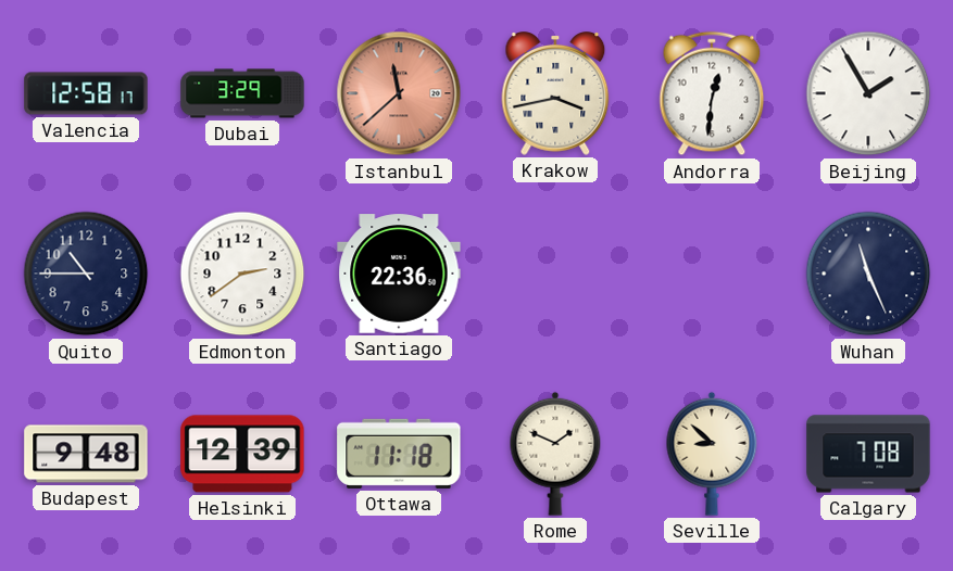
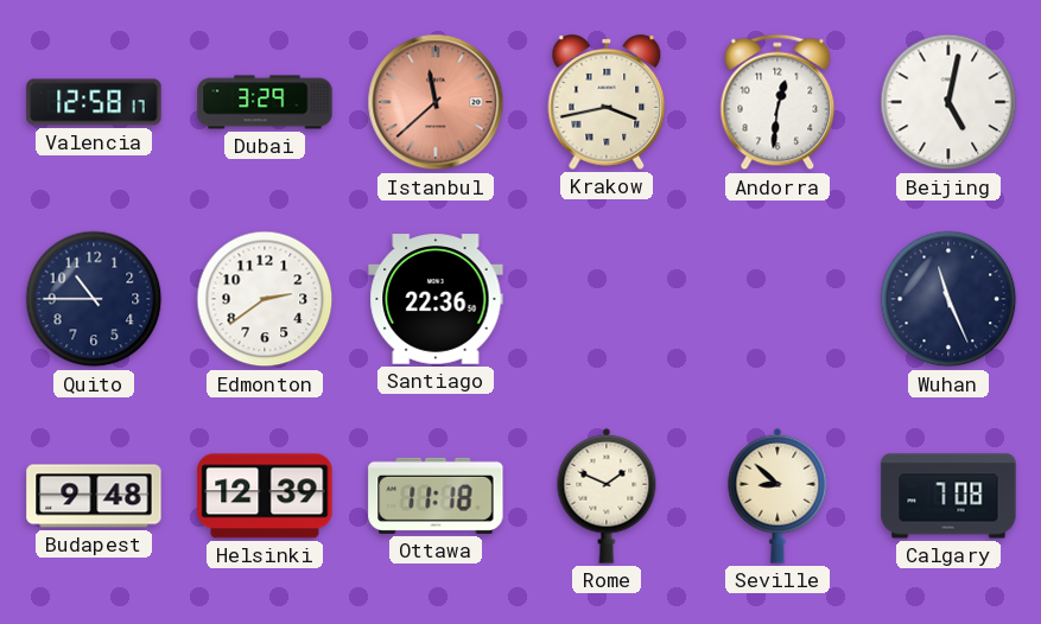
Beijing: 1:55 -> 5:02
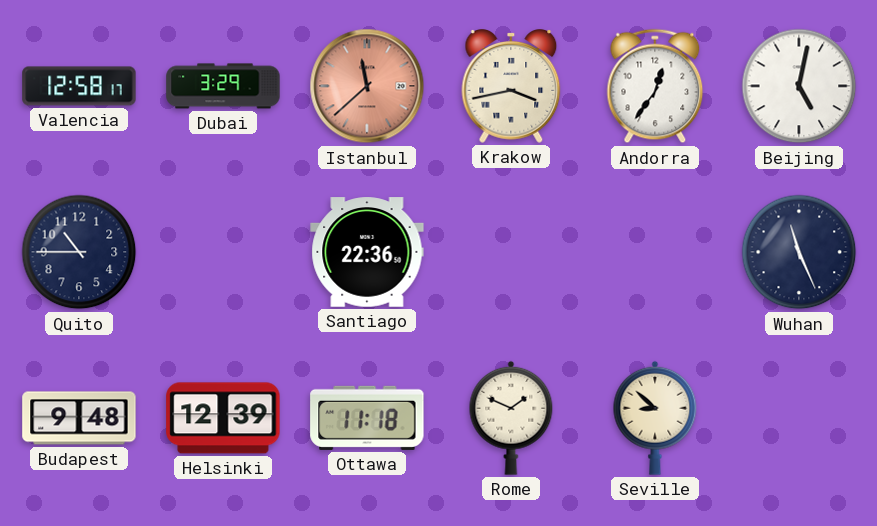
Andorra: 12:31 -> 12:36
Edmonton: 2:39 -> none
Calgary: 7:08 -> none
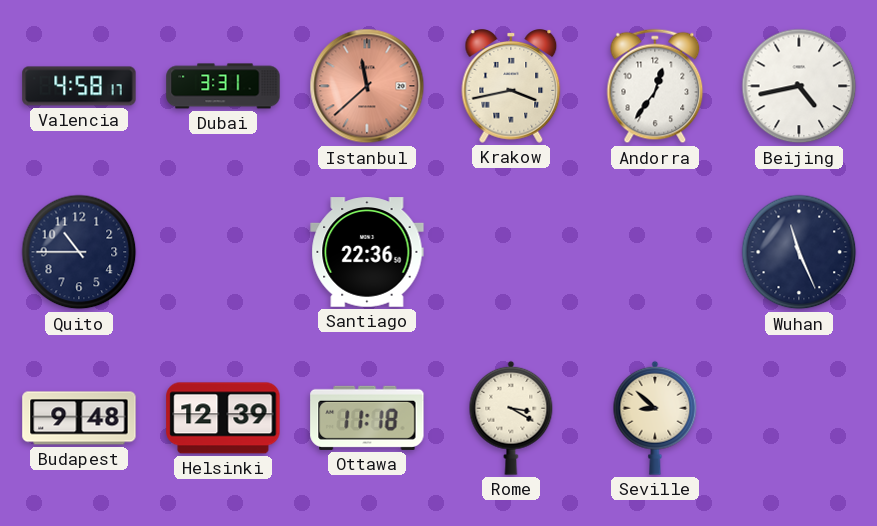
Valencia: 12:58 -> 4:58
Dubai: 3:29 -> 3:31
Beijing: 5:02 -> 4:43
Rome: 1:49 -> 3:20
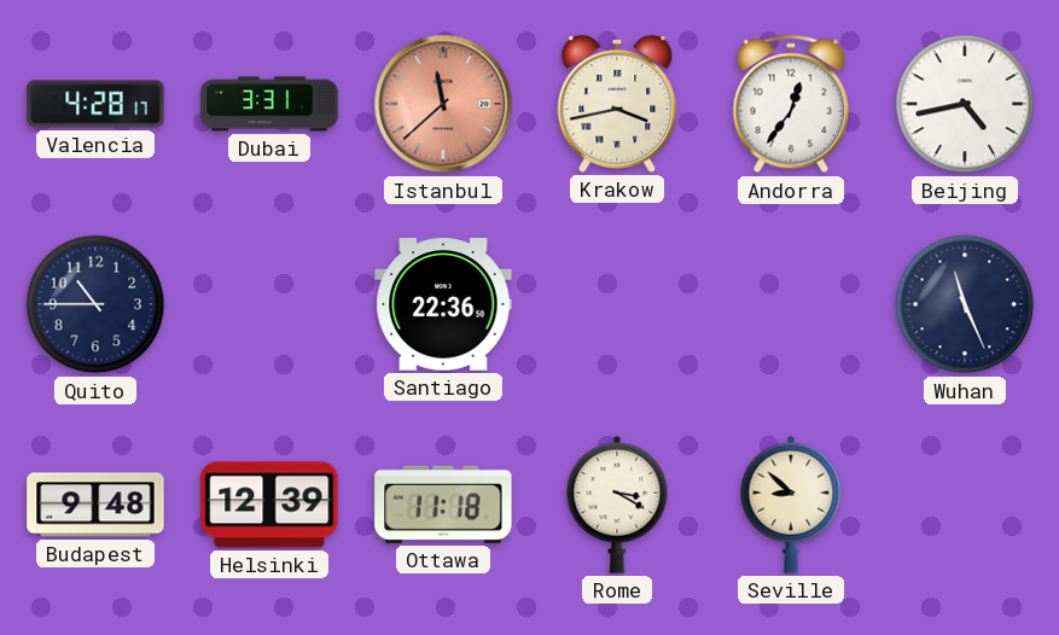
Valencia: 4:58 -> 4:28
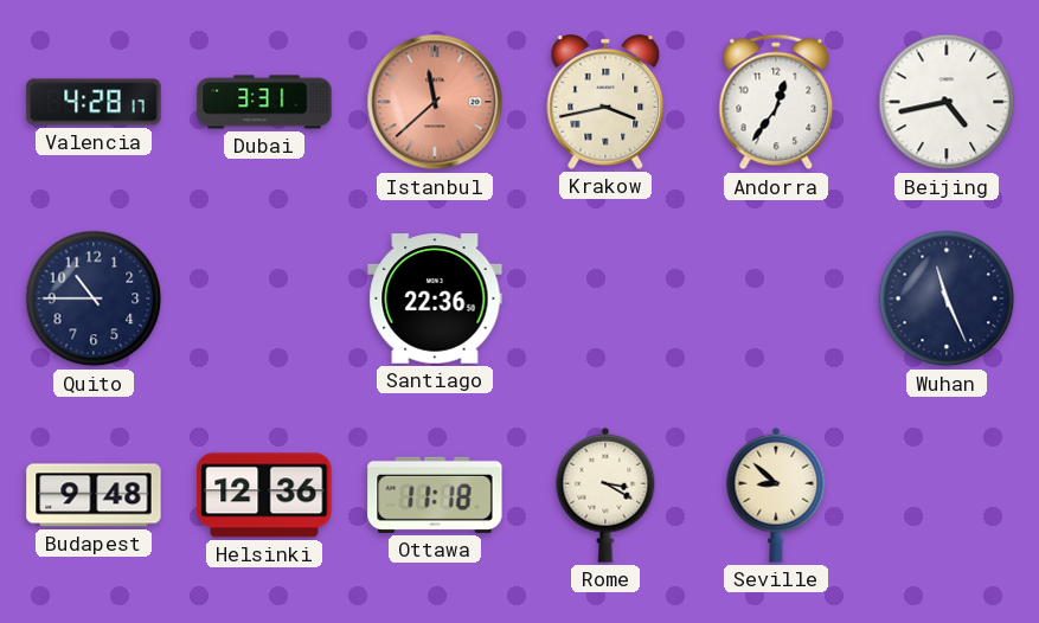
Helsinki: 12:39 -> 12:36
